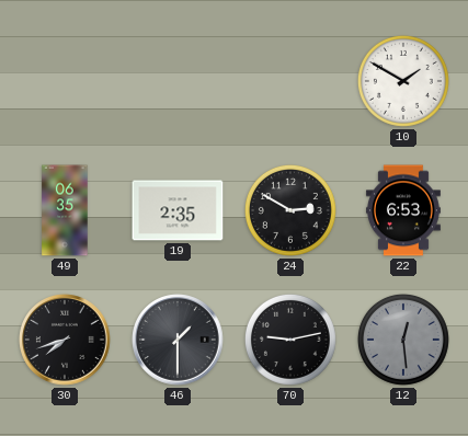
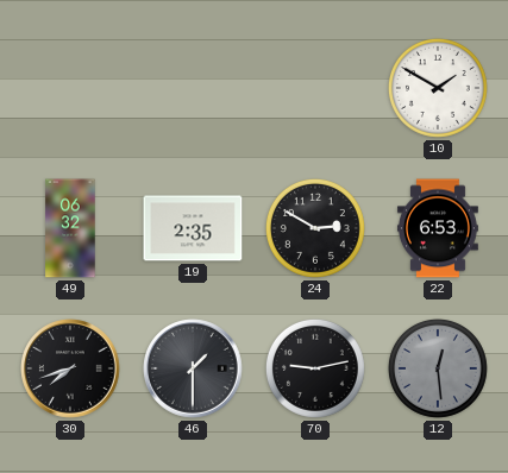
49: 06:35 -> 06:32
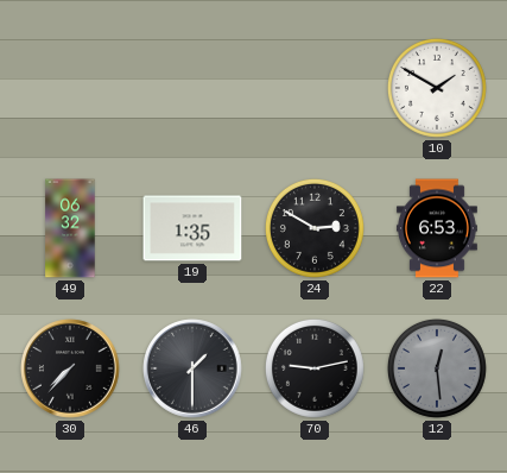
19: 2:35 -> 1:35
30: 7:42 -> 7:37
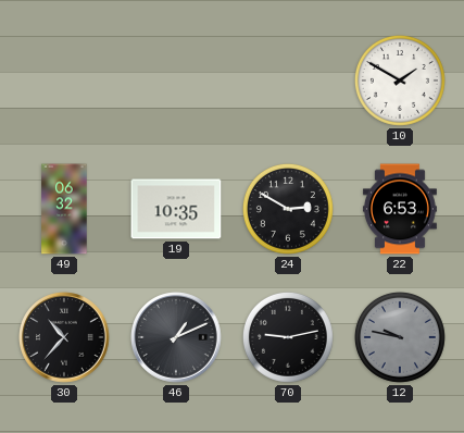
19: 1:35 -> 10:35
30: 7:37 -> 10:37
46: 1:30 -> 1:11
12: 12:29 -> 9:47
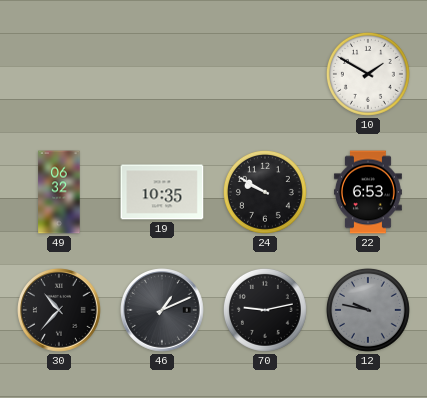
24: 2:50 -> 9:50
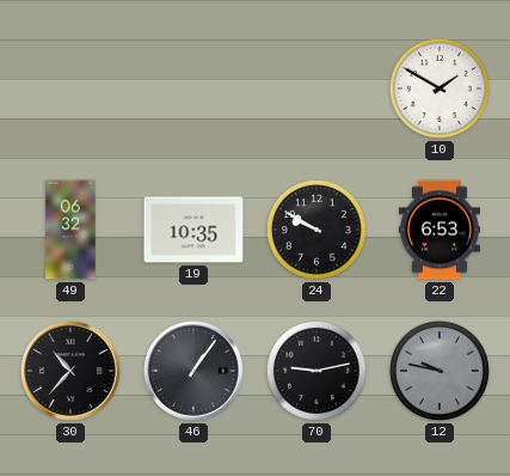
46: 1:11 -> 1:06
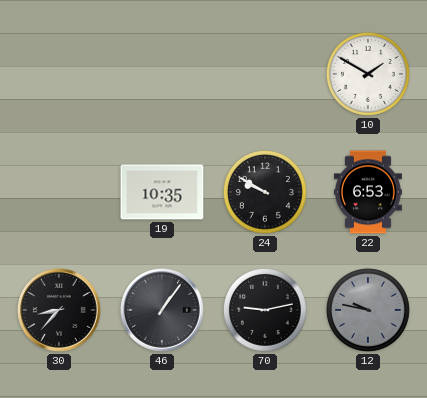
49: 06:32 -> none
30: 10:37 -> 8:37
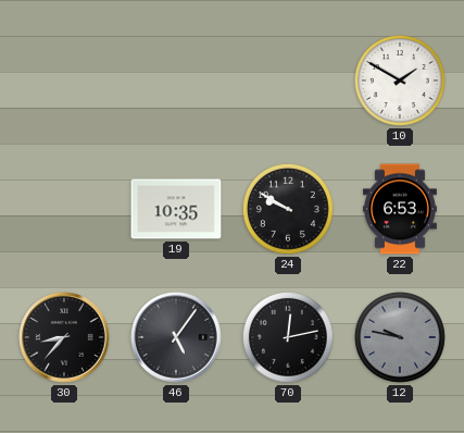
46: 1:06 -> 5:06
70: 9:13 -> 12:13
